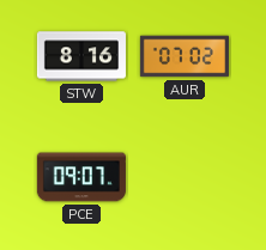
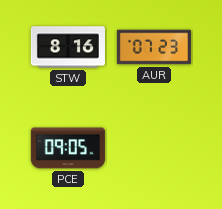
AUR: 07:02 -> 07:23
PCE: 09:07 -> 09:05
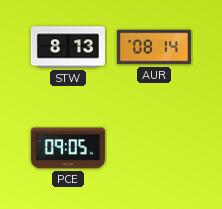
STW: 8:16 -> 8:13
AUR: 07:23 -> 08:14
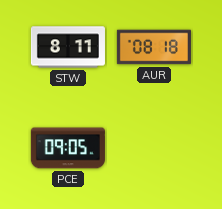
STW: 8:13 -> 8:11
AUR: 08:14 -> 08:18
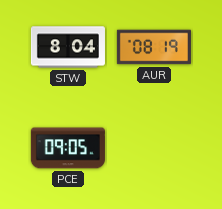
STW: 8:11 -> 8:04
AUR: 08:18 -> 08:19
